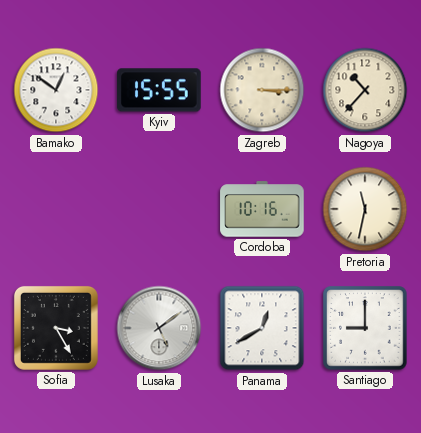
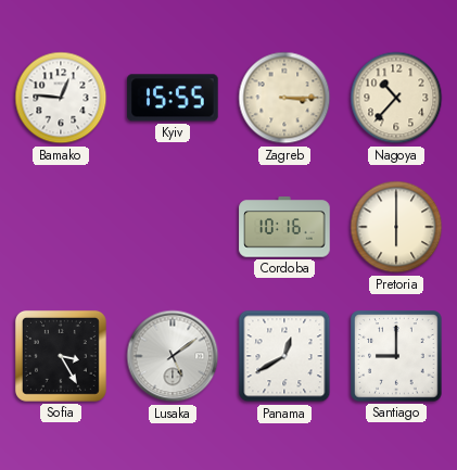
Bamako: 12:51 -> 12:46
Pretoria: 11:32 -> 6:00
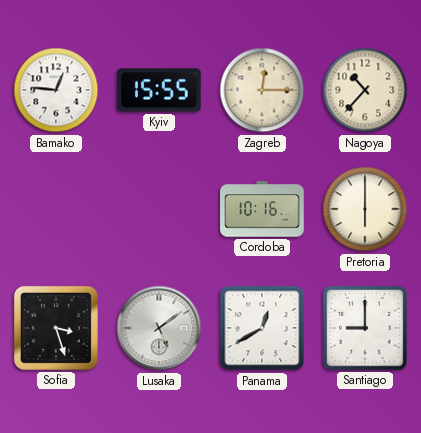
Zagreb: 3:15 -> 12:15
Sofia: 3:25 -> 3:27
